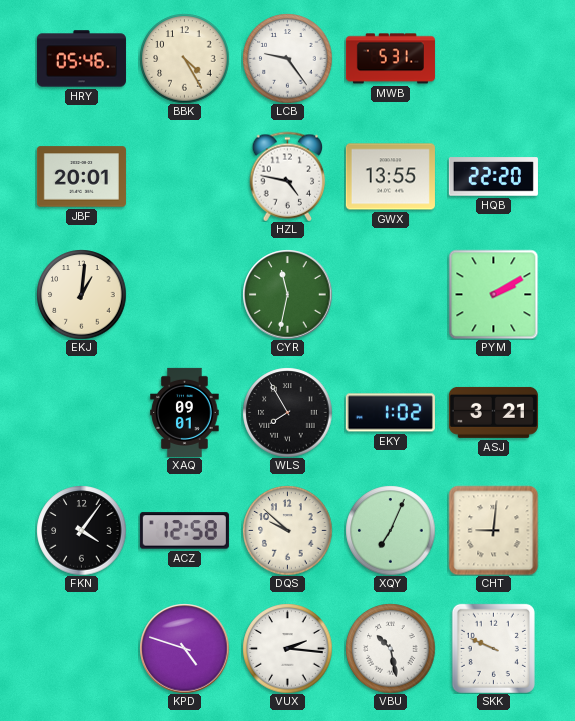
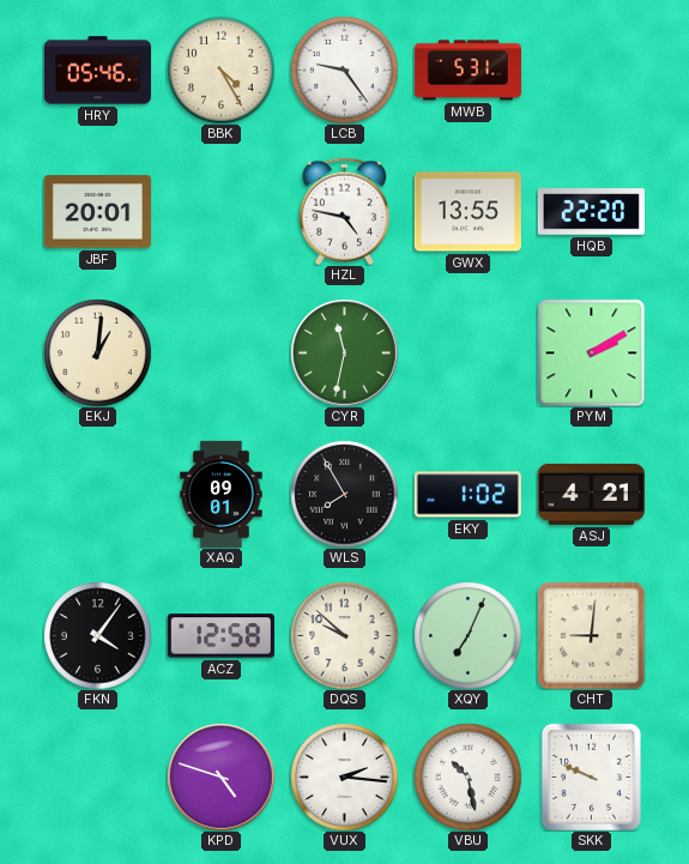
ASJ: 3:21 -> 4:21
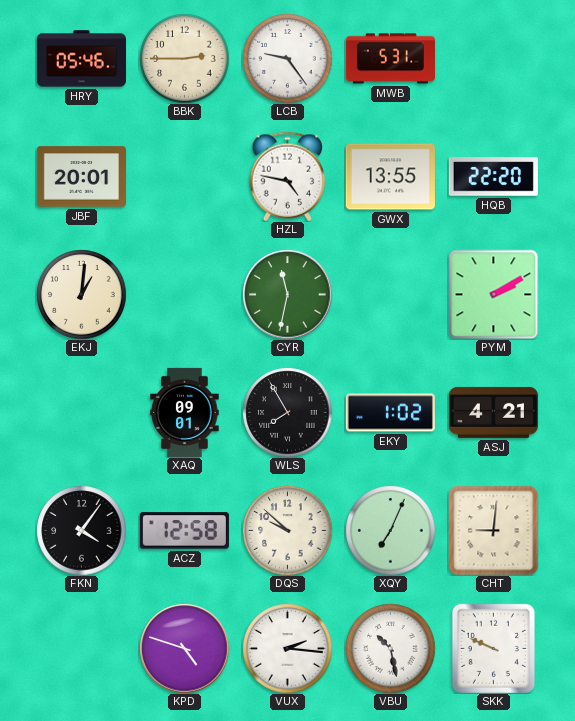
BBK: 4:25 -> 2:45
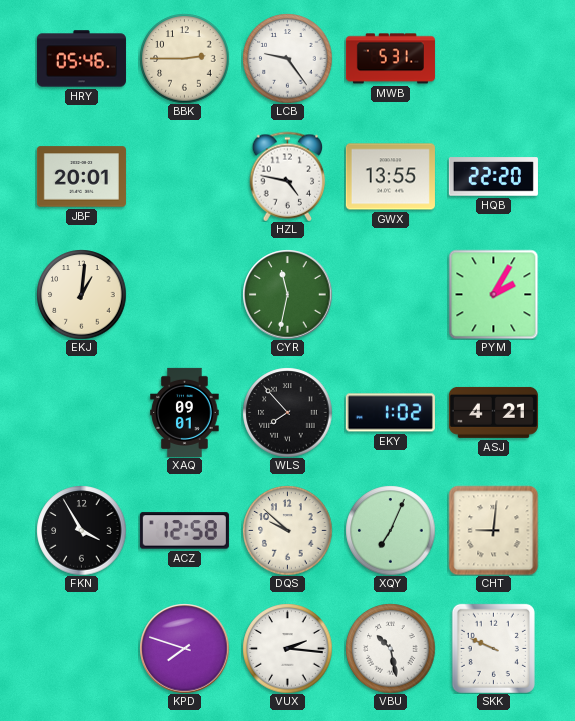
PYM: 2:10 -> 2:05
WLS: 7:55 -> 7:53
FKN: 4:06 -> 3:55
KPD: 4:48 -> 7:48
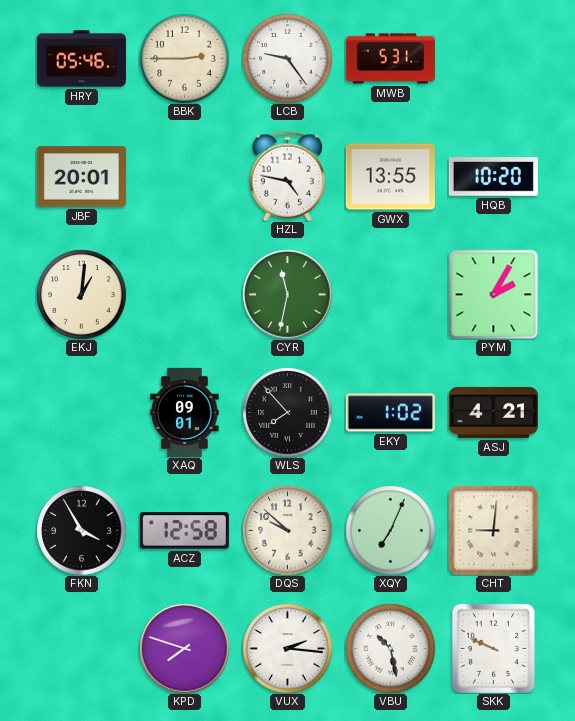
HQB: 22:20 -> 10:20
